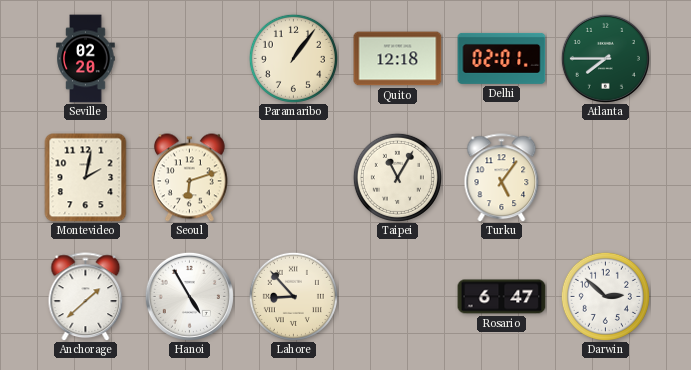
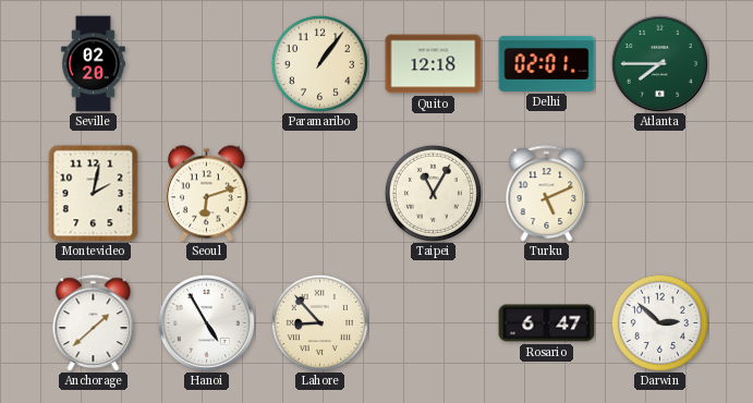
Turku: 5:06 -> 5:11
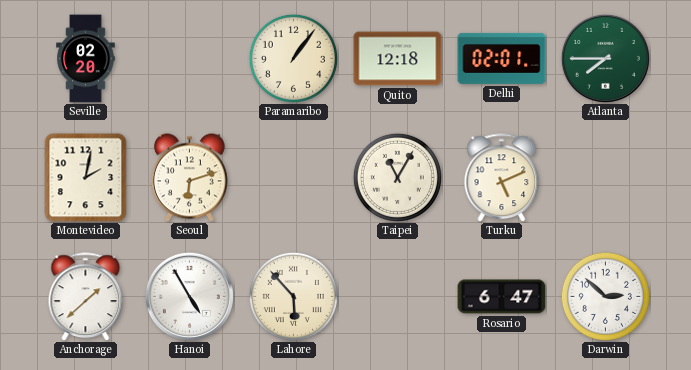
Lahore: 8:53 -> 5:53
